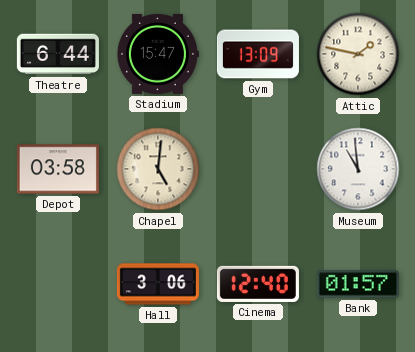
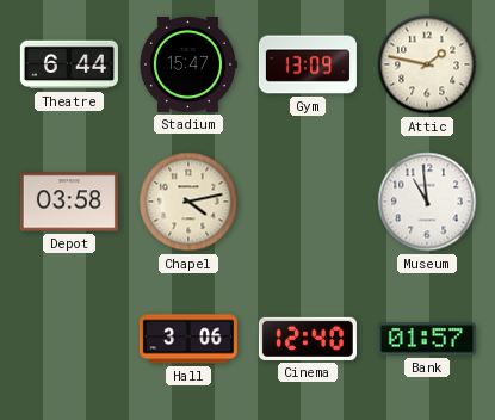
Chapel: 5:01 -> 4:13
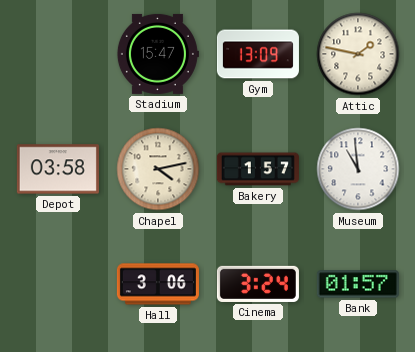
Theatre: 6:44 -> none
Bakery: none -> 1:57
Cinema: 12:40 -> 3:24
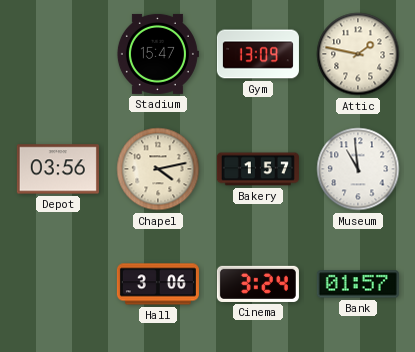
Depot: 03:58 -> 03:56
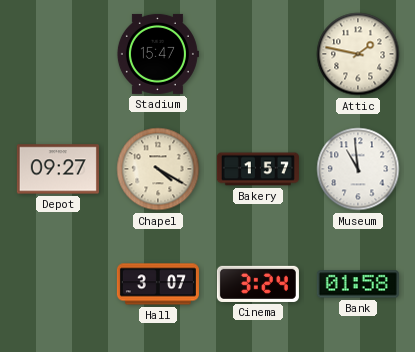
Gym: 13:09 -> none
Depot: 03:56 -> 09:27
Chapel: 4:13 -> 4:20
Hall: 3:06 -> 3:07
Bank: 01:57 -> 01:58
